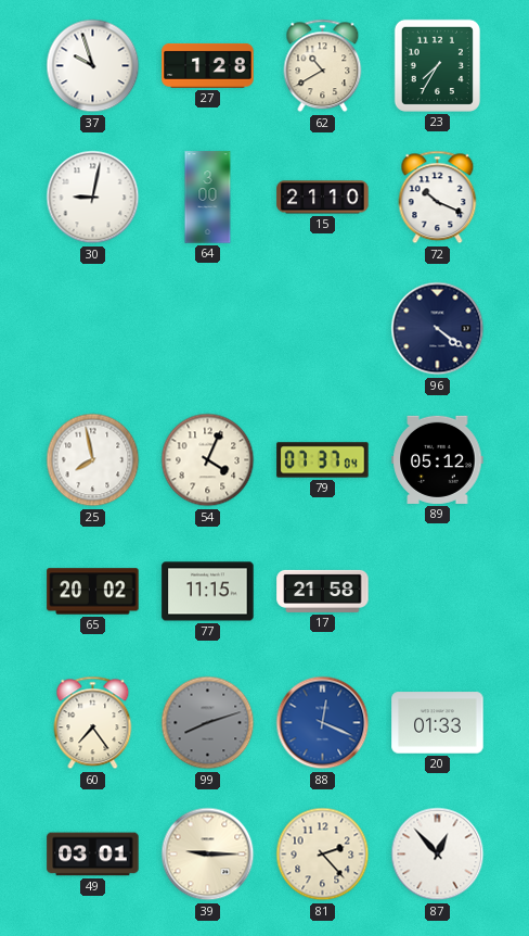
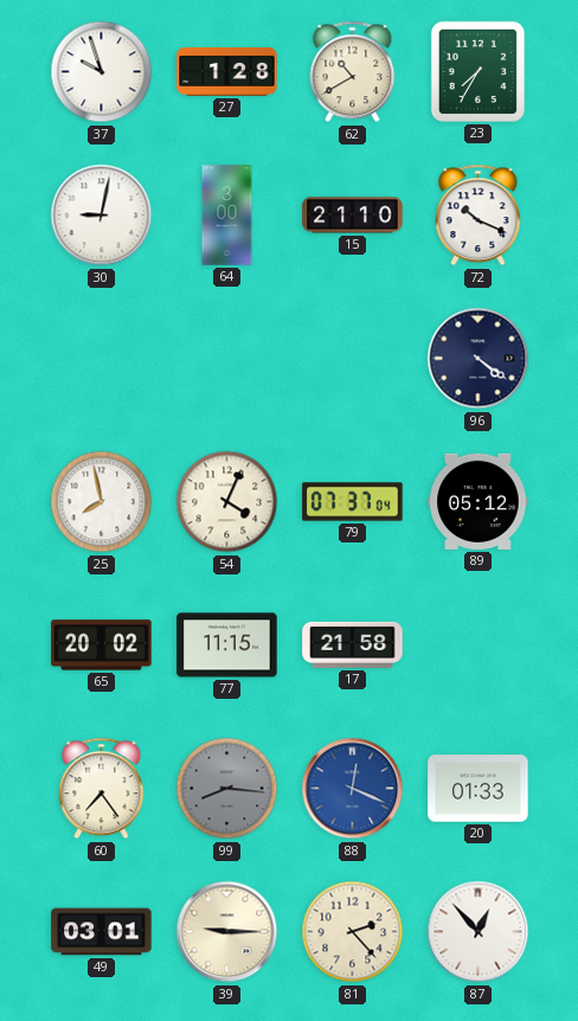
99: 8:12 -> 8:16
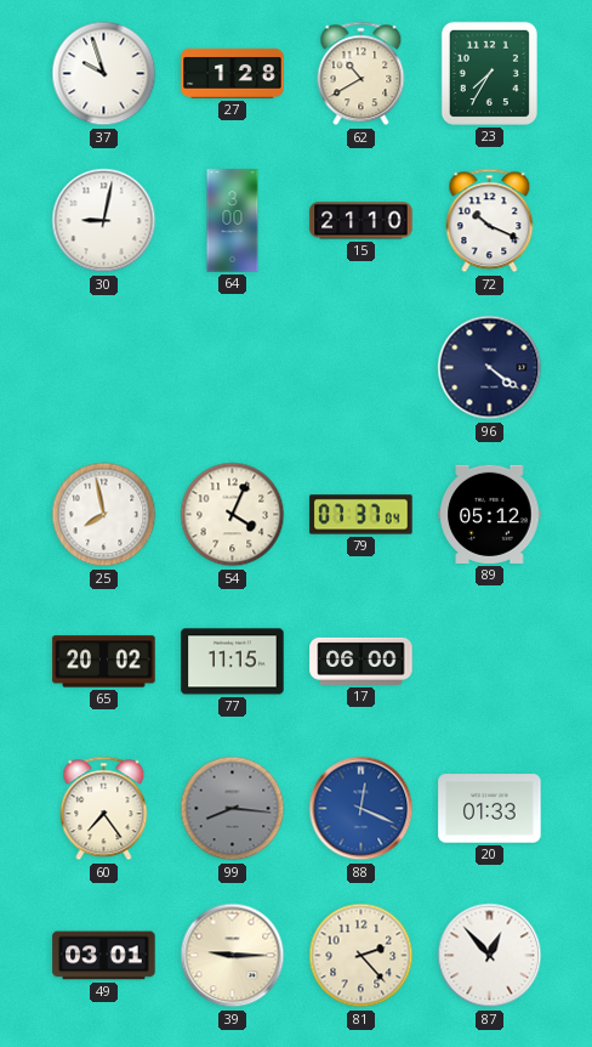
17: 21:58 -> 06:00
